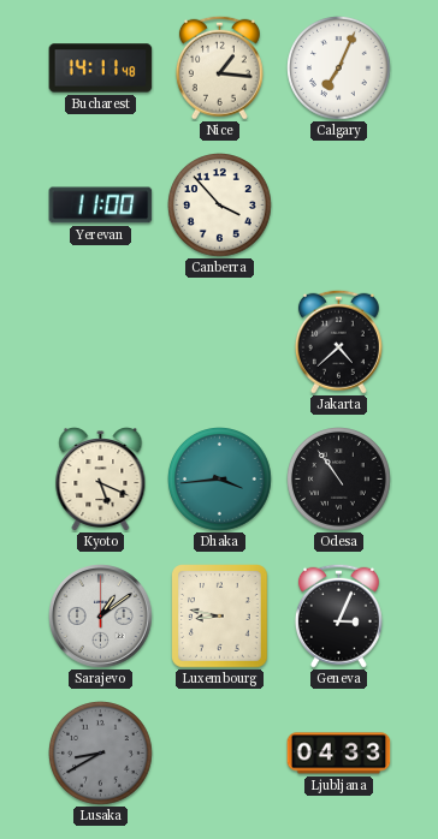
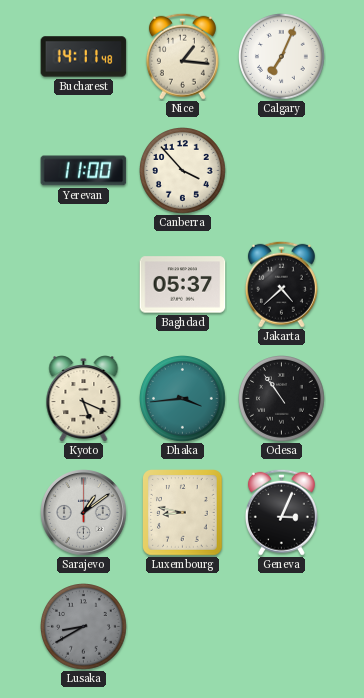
Baghdad: none -> 05:37
Ljubljana: 04:33 -> none
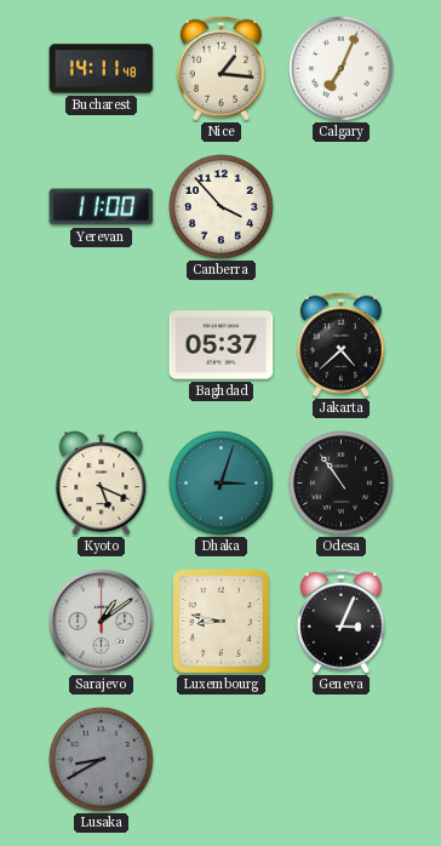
Dhaka: 3:44 -> 3:03
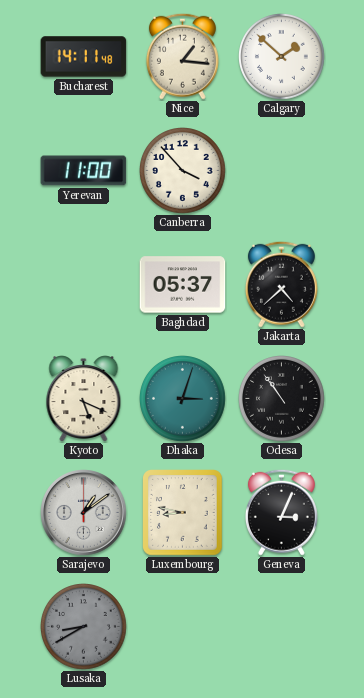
Calgary: 7:04 -> 1:52
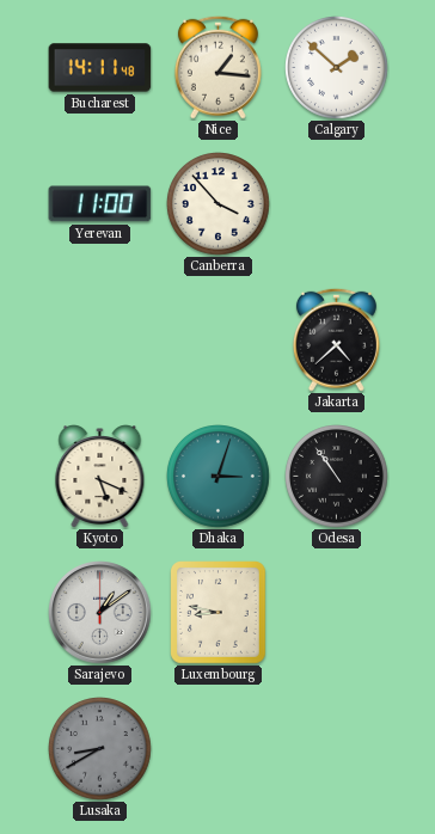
Baghdad: 05:37 -> none
Geneva: 3:04 -> none
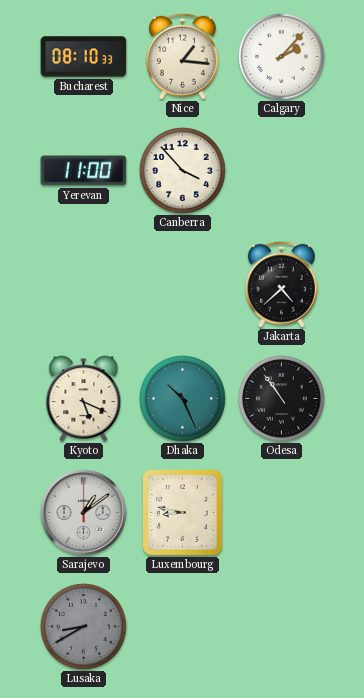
Bucharest: 14:11 -> 08:10
Calgary: 1:52 -> 2:07
Dhaka: 3:03 -> 10:26
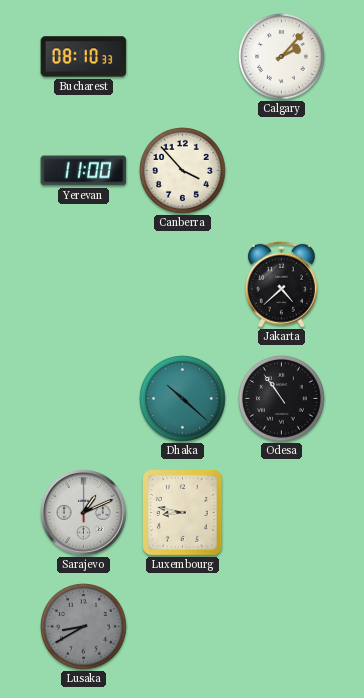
Nice: 1:16 -> none
Kyoto: 5:19 -> none
Dhaka: 10:26 -> 10:22
Sarajevo: 1:09 -> 1:11
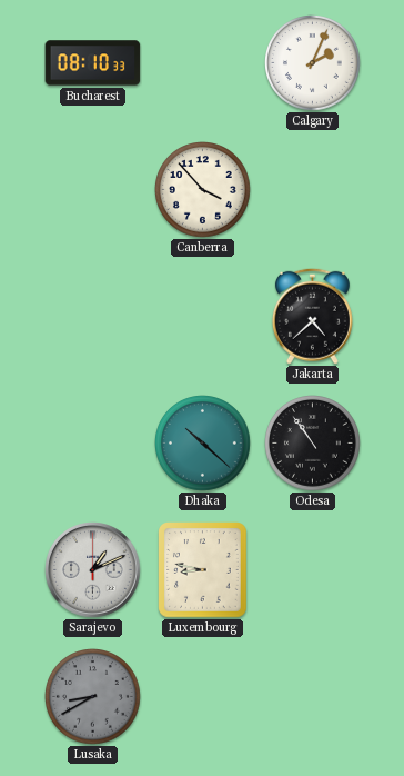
Calgary: 2:07 -> 2:04
Yerevan: 11:00 -> none
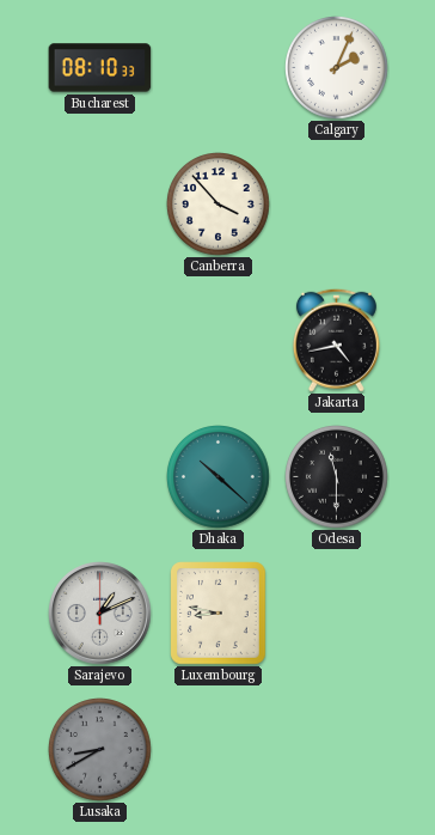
Jakarta: 4:38 -> 4:43
Odesa: 10:54 -> 11:30
